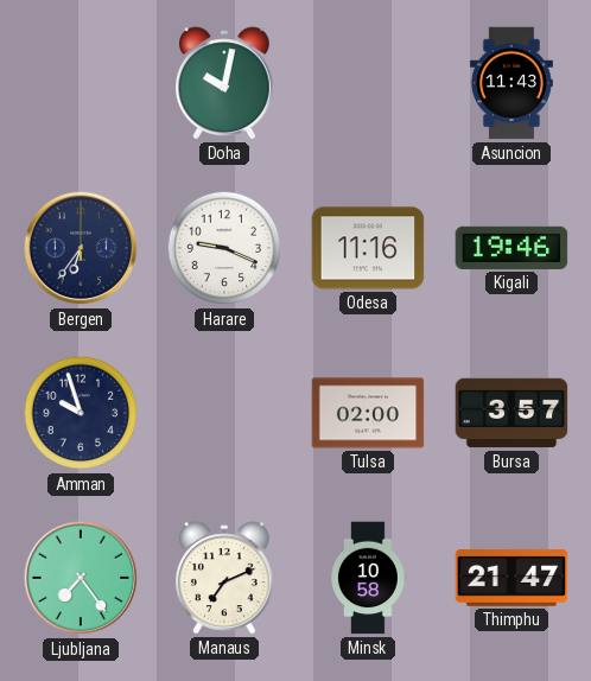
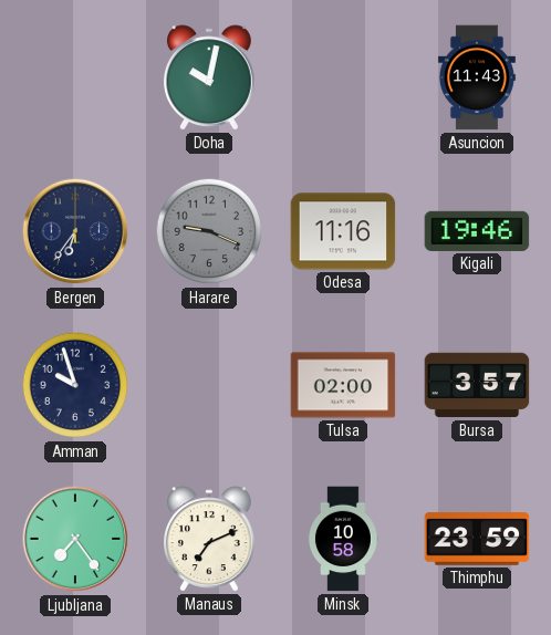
Harare dial: white -> grey
Thimphu: 21:47 -> 23:59
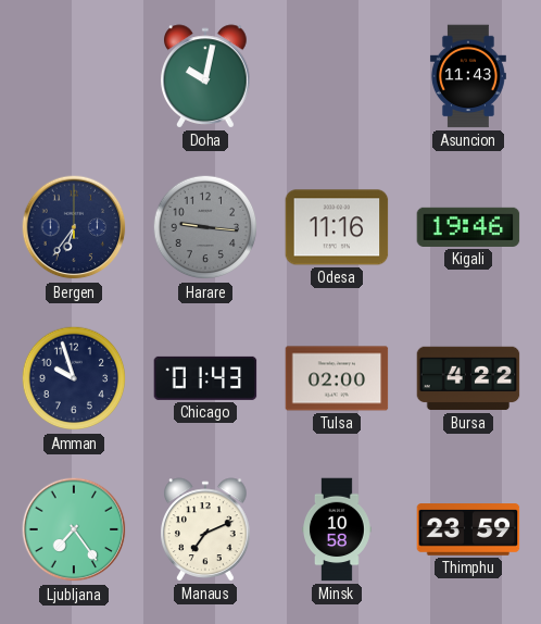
Harare: 9:19 -> 9:16
Chicago: none -> 01:43
Bursa: 3:57 -> 4:22
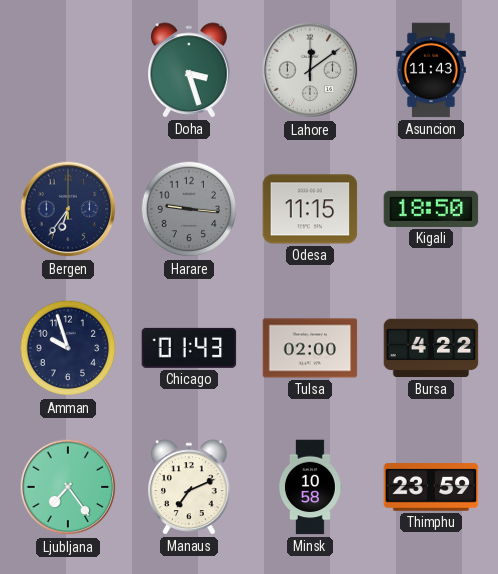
Doha: 10:02 -> 3:27
Lahore: none -> 12:09
Odesa: 11:16 -> 11:15
Kigali: 19:46 -> 18:50
